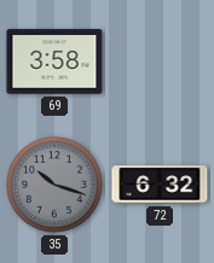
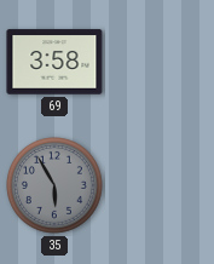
35: 10:18 -> 5:55
72: 6:32 -> none
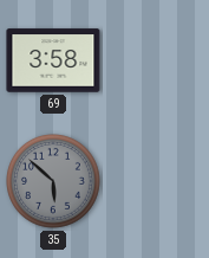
35: 5:55 -> 5:52
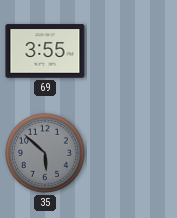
69: 3:58 -> 3:55
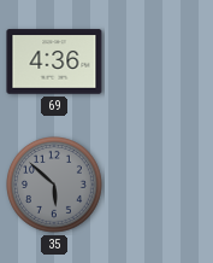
69: 3:55 -> 4:36
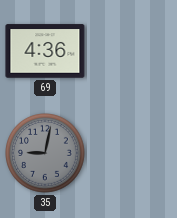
35: 5:52 -> 9:02
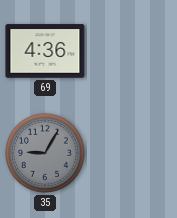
35: 9:02 -> 9:05
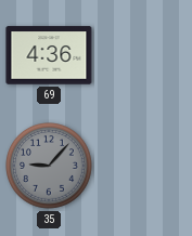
35: 9:05 -> 9:07
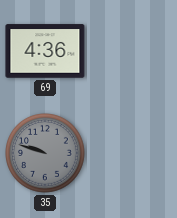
35: 9:07 -> 9:48
